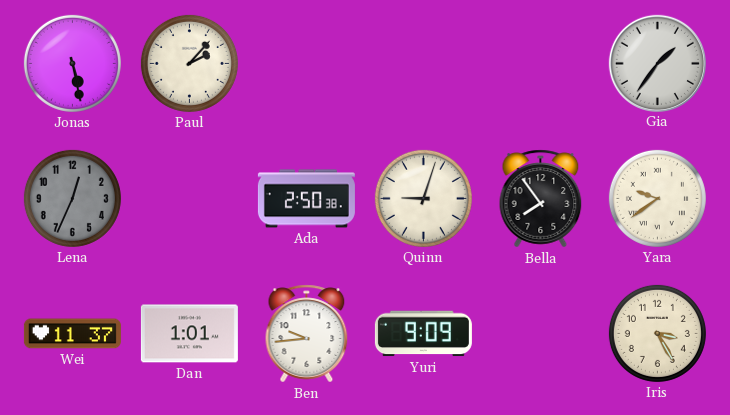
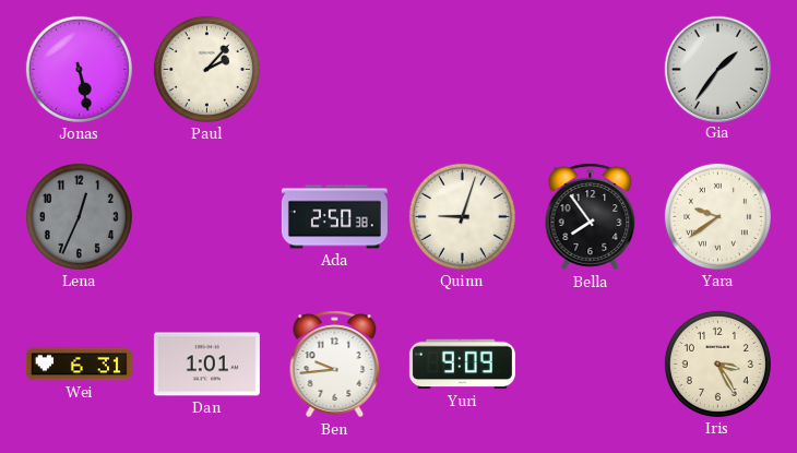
Wei: 11:37 -> 6:31
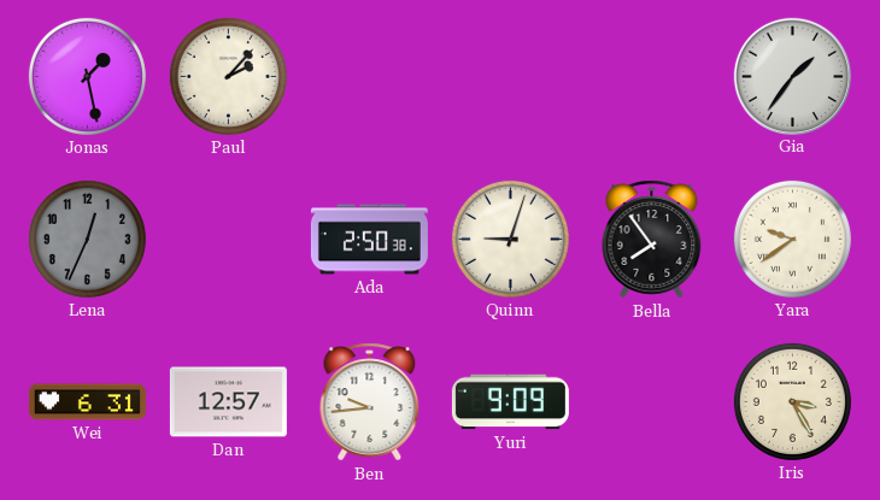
Jonas: 5:28 -> 1:28
Dan: 1:01 -> 12:57
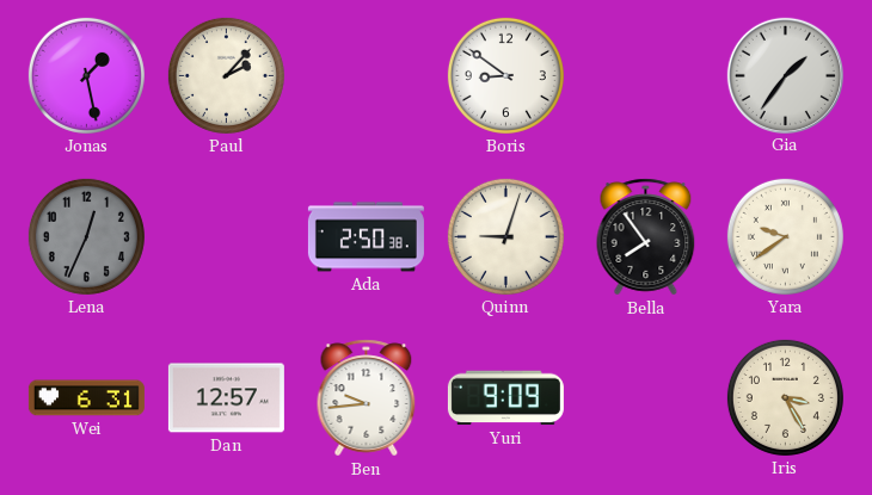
Boris: none -> 8:51
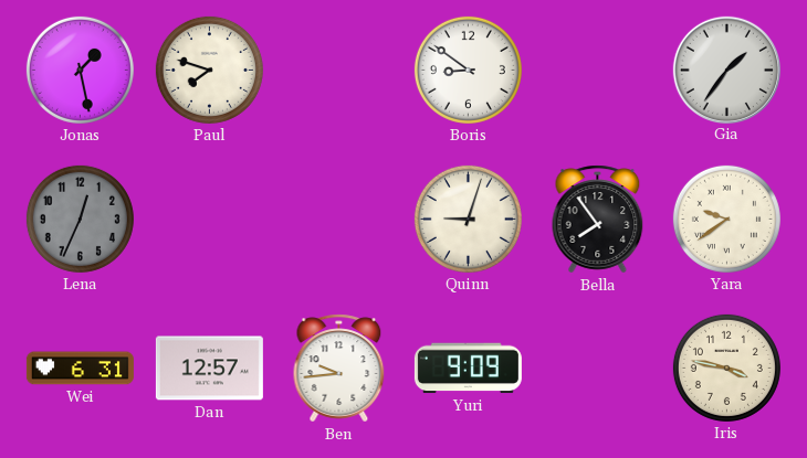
Paul: 2:07 -> 7:48
Ada: 2:50 -> none
Iris: 3:25 -> 3:47
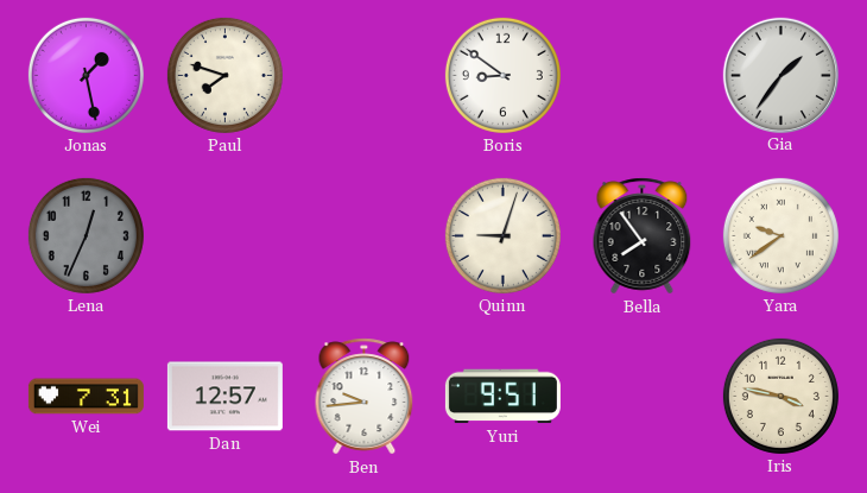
Wei: 6:31 -> 7:31
Yuri: 9:09 -> 9:51
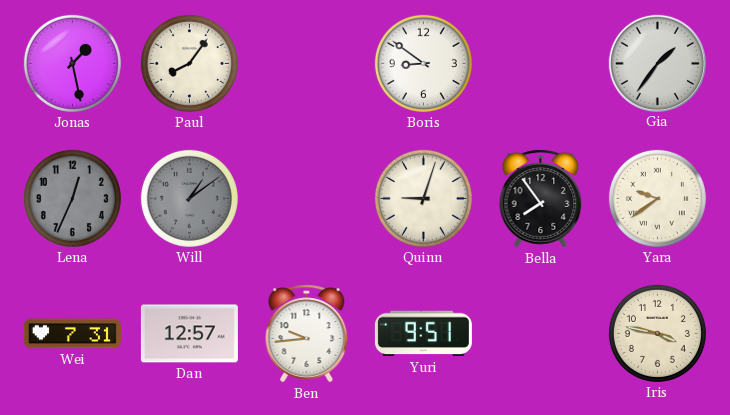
Paul: 7:48 -> 8:06
Will: none -> 1:09
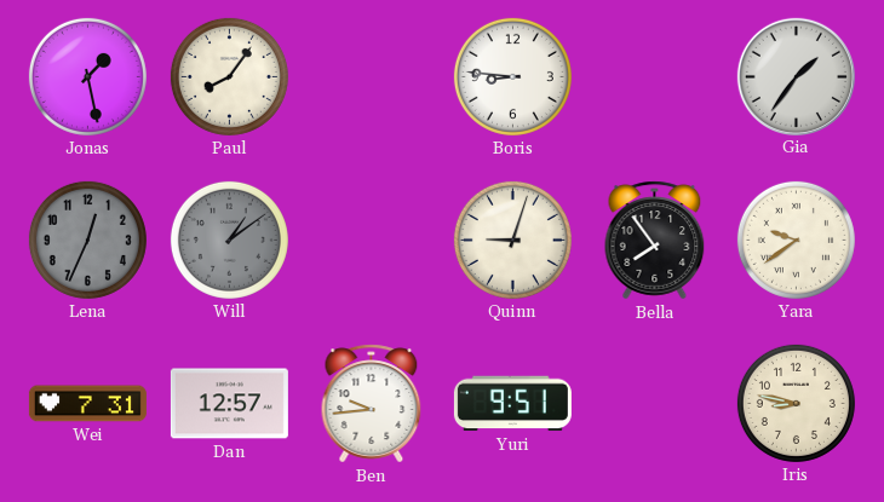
Boris: 8:51 -> 8:46
Iris: 3:47 -> 8:47
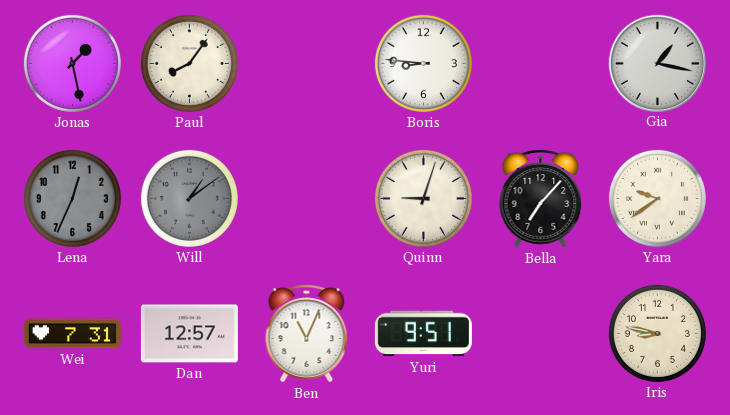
Gia: 1:36 -> 1:17
Bella: 7:54 -> 7:07
Ben: 9:44 -> 11:04
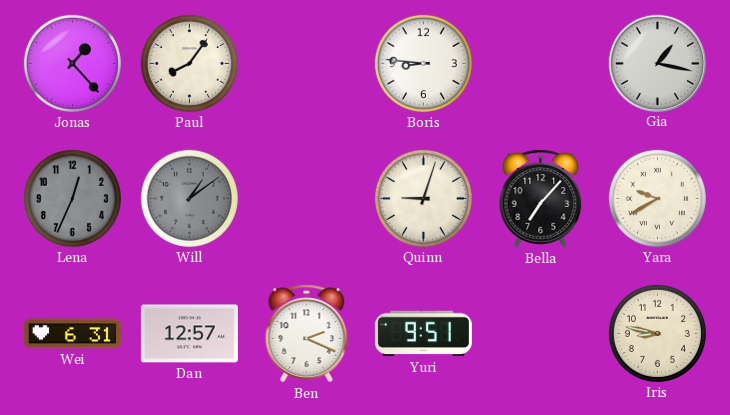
Jonas: 1:28 -> 1:23
Yara: 9:39 -> 9:40
Wei: 7:31 -> 6:31
Ben: 11:04 -> 2:19
